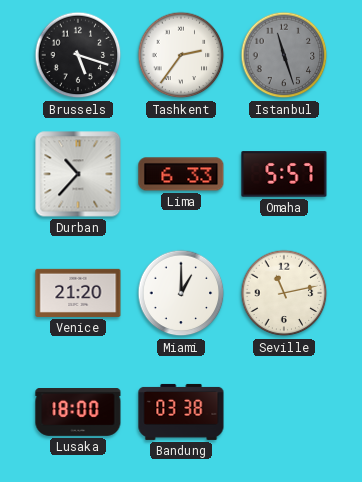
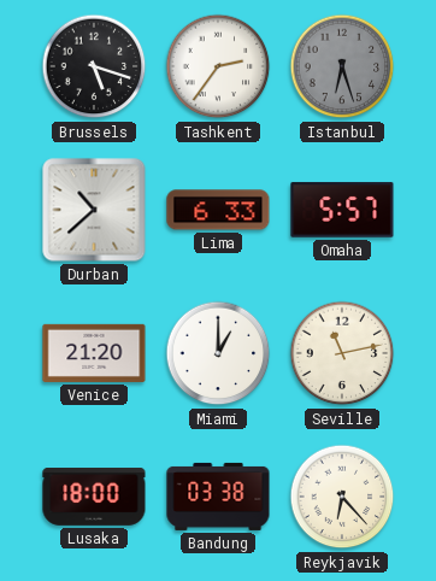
Istanbul: 11:27 -> 6:27
Durban: 10:37 -> 10:38
Reykjavik: none -> 6:23
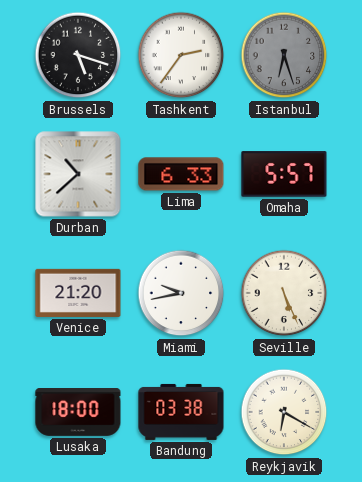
Miami: 1:00 -> 9:43
Seville: 11:13 -> 5:26
Reykjavik: 6:23 -> 6:20
